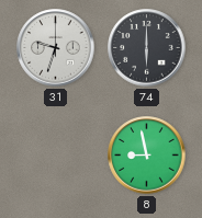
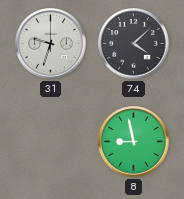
74: 6:00 -> 4:08
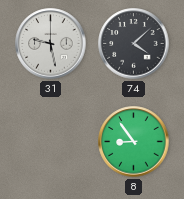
31: 9:33 -> 9:28
8: 8:58 -> 8:54
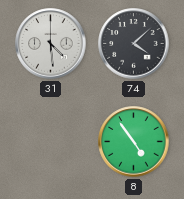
31: 9:28 -> 4:29
8: 8:54 -> 4:54
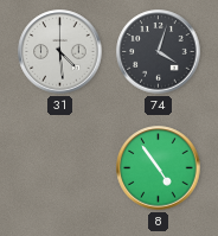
74: 4:08 -> 4:03
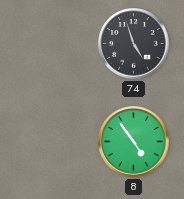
31: 4:29 -> none
74: 4:03 -> 4:57
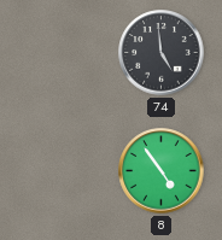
74: 4:57 -> 4:59
